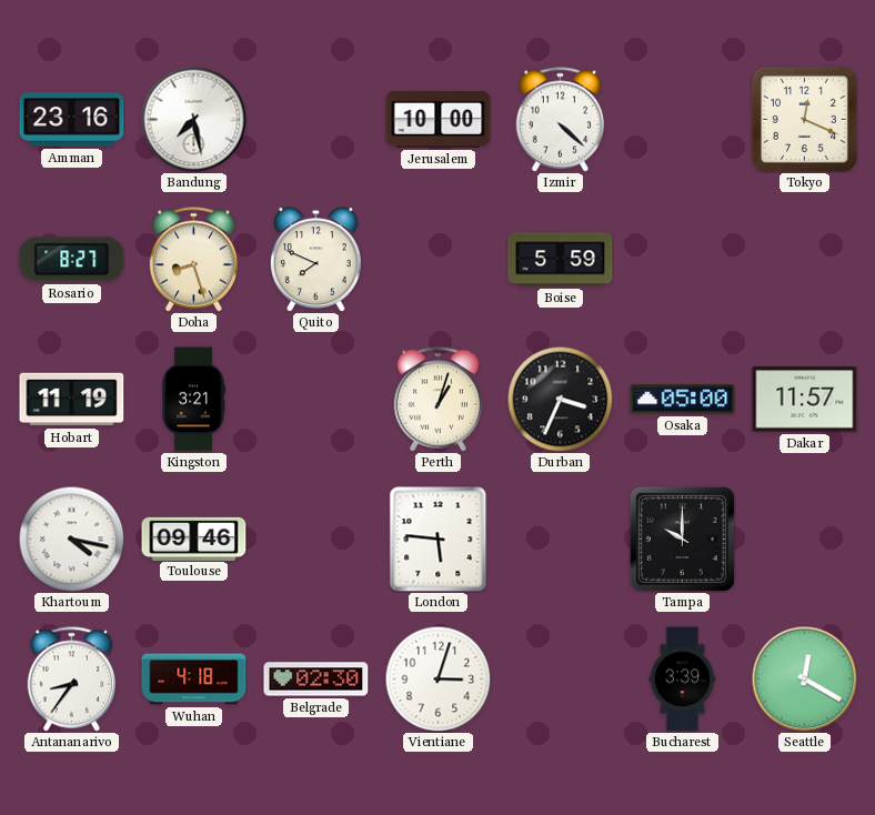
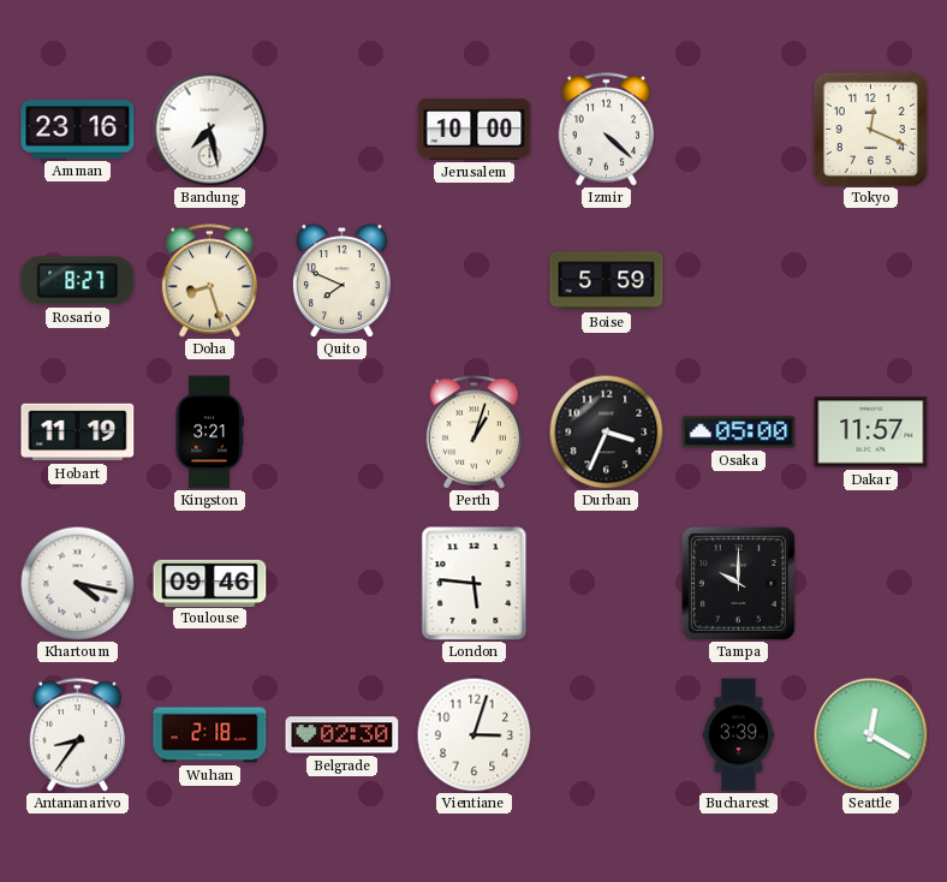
Wuhan: 4:18 -> 2:18
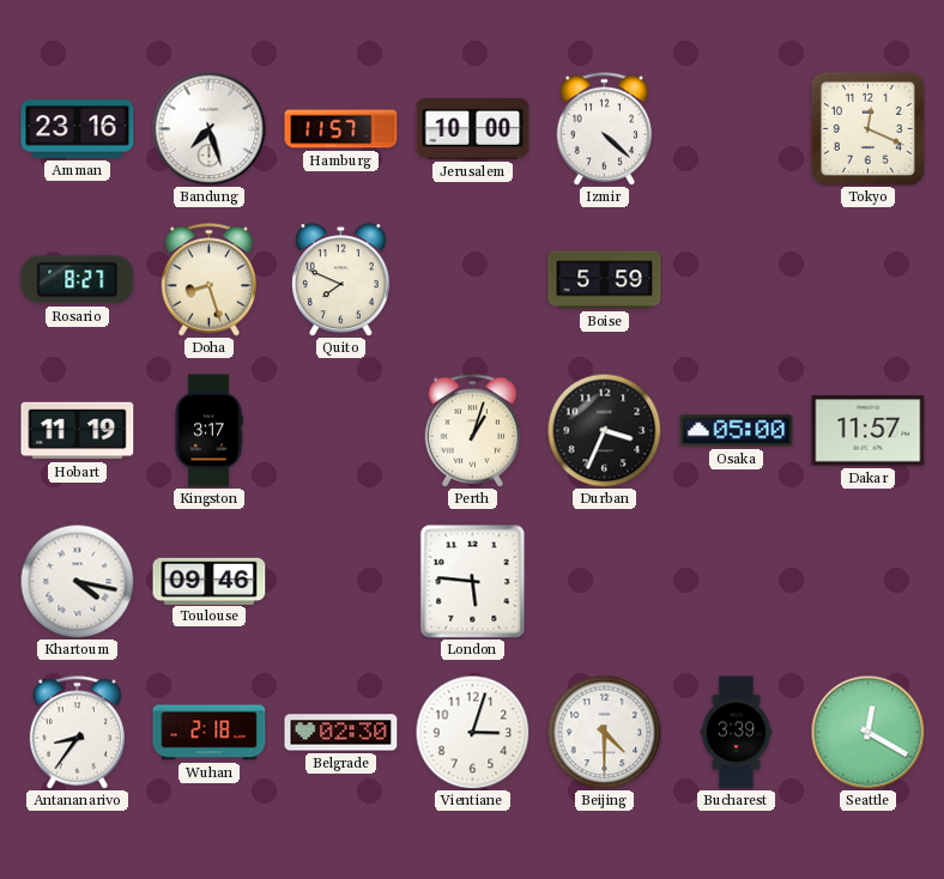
Bandung: 7:28 -> 7:27
Hamburg: none -> 11:57
Kingston: 3:21 -> 3:17
Tampa: 10:00 -> none
Beijing: none -> 4:30
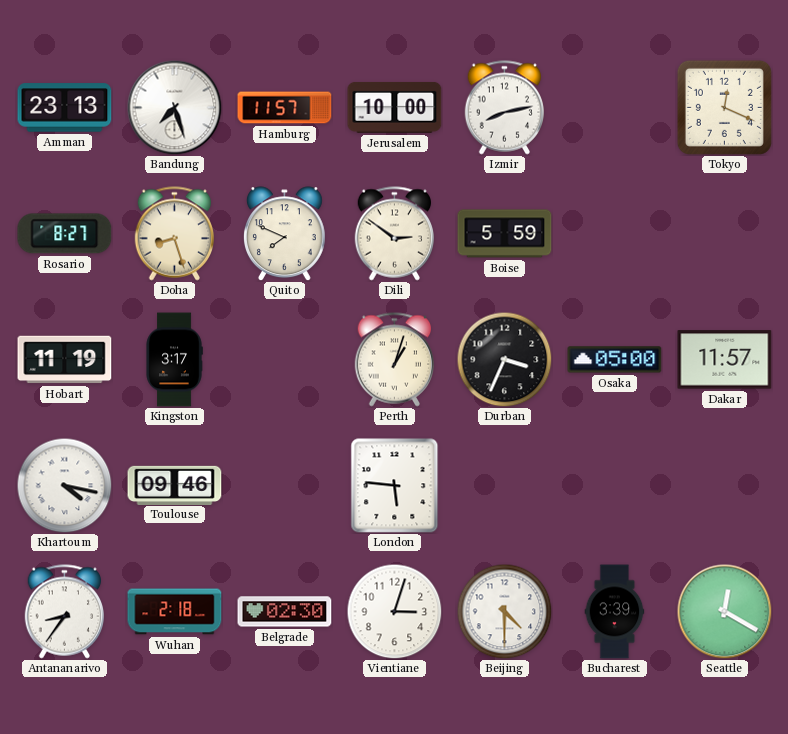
Amman: 23:16 -> 23:13
Izmir: 4:22 -> 8:13
Dili: none -> 2:51
